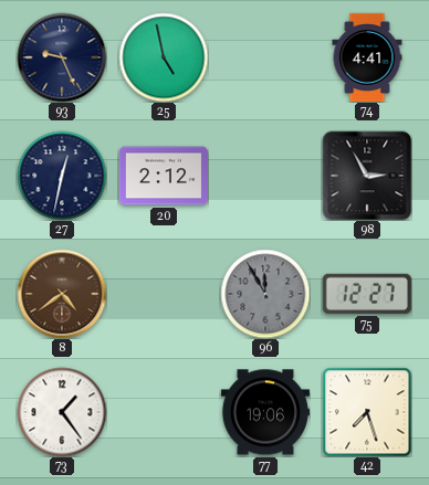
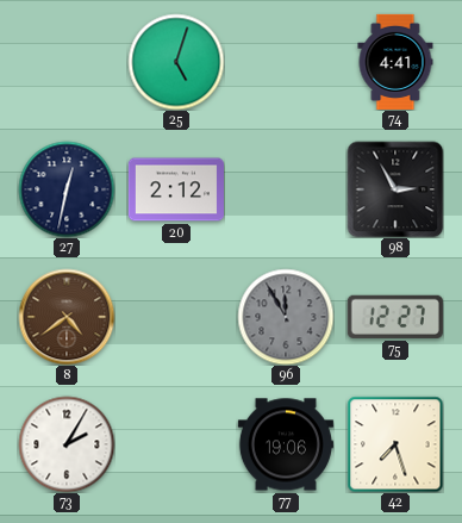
93: 9:26 -> none
25: 4:58 -> 5:03
73: 1:24 -> 2:05
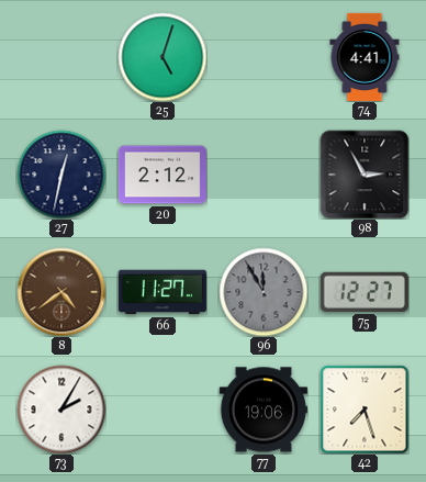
66: none -> 11:27
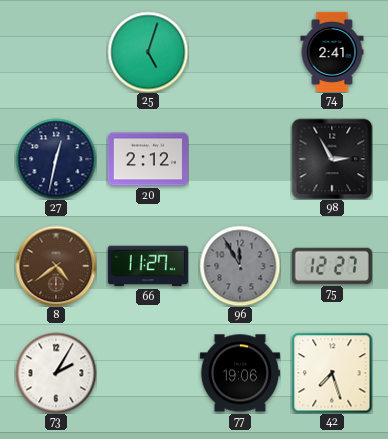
74: 4:41 -> 2:41
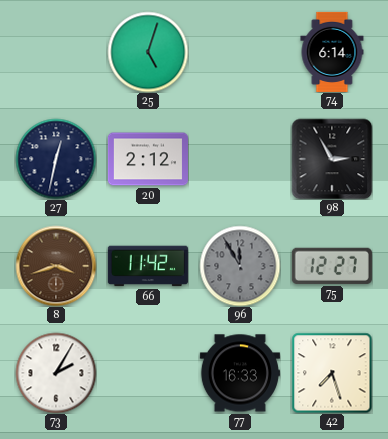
74: 2:41 -> 6:14
8: 4:39 -> 3:42
66: 11:27 -> 11:42
77: 19:06 -> 16:33
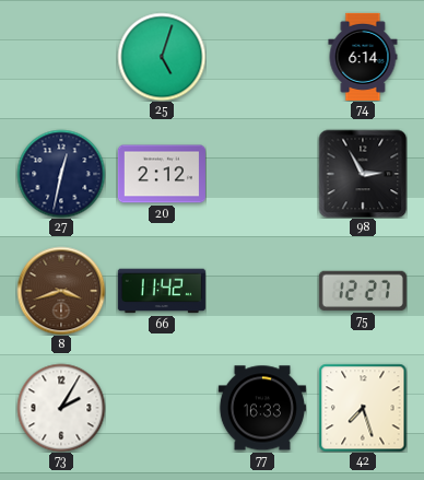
96: 11:55 -> none
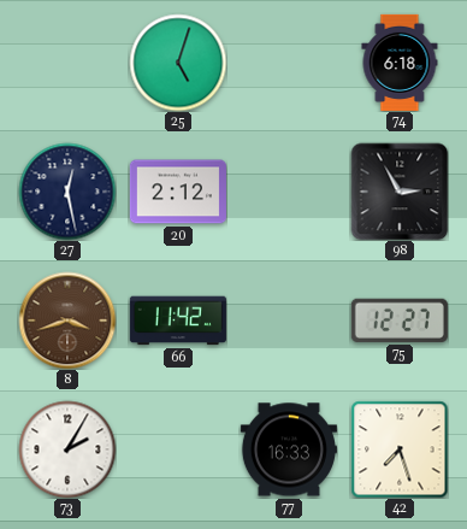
74: 6:14 -> 6:18
27: 12:32 -> 12:28
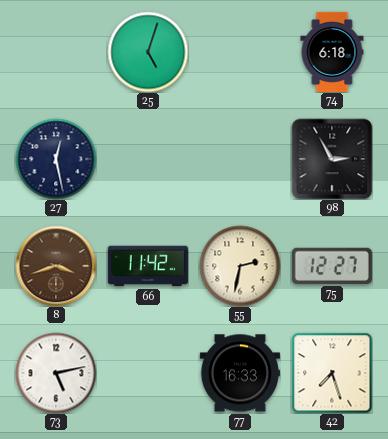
20: 2:12 -> none
55: none -> 2:32
73: 2:05 -> 5:13
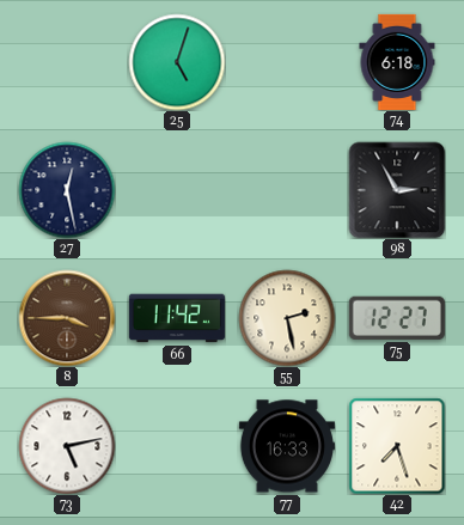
8: 3:42 -> 3:45
55: 2:32 -> 2:28
